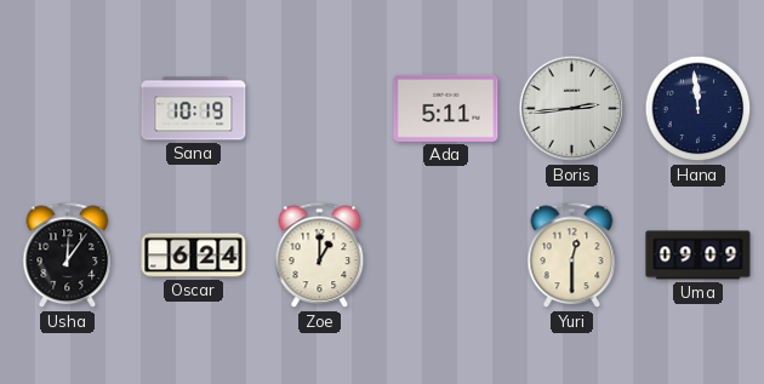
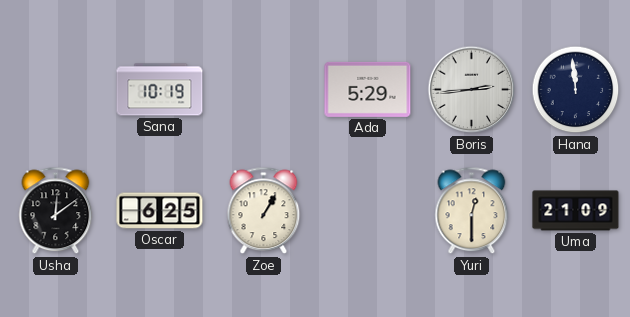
Ada: 5:11 -> 5:29
Usha: 12:06 -> 12:09
Oscar: 6:24 -> 6:25
Zoe: 1:00 -> 1:05
Uma: 09:09 -> 21:09
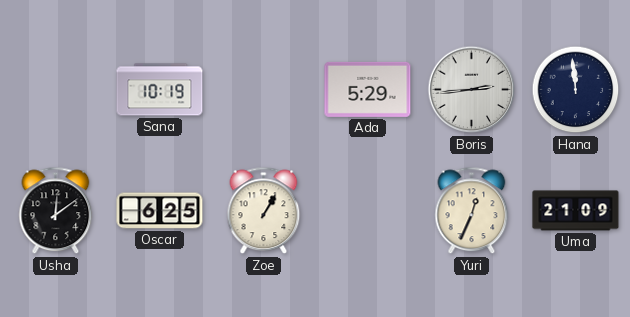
Yuri: 12:30 -> 12:34
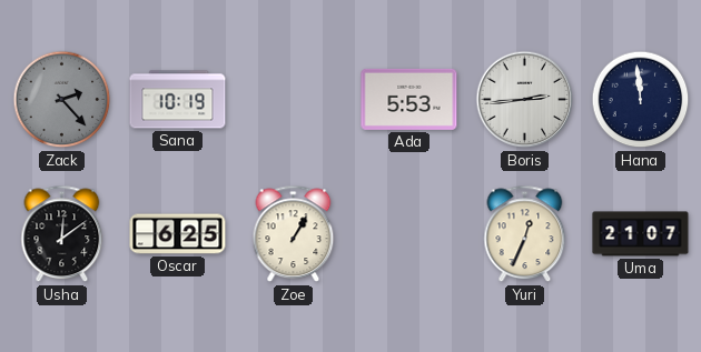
Zack: none -> 2:23
Ada: 5:29 -> 5:53
Uma: 21:09 -> 21:07
